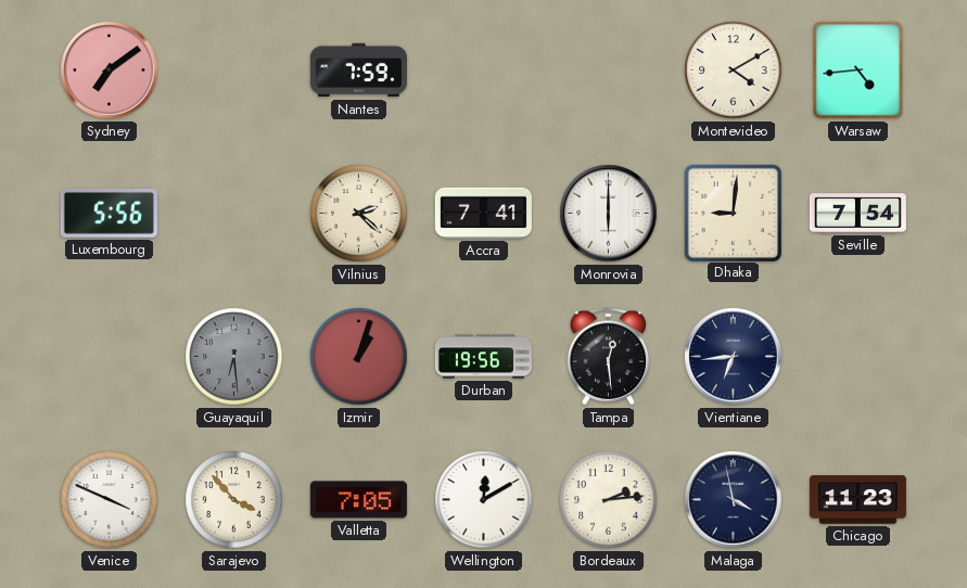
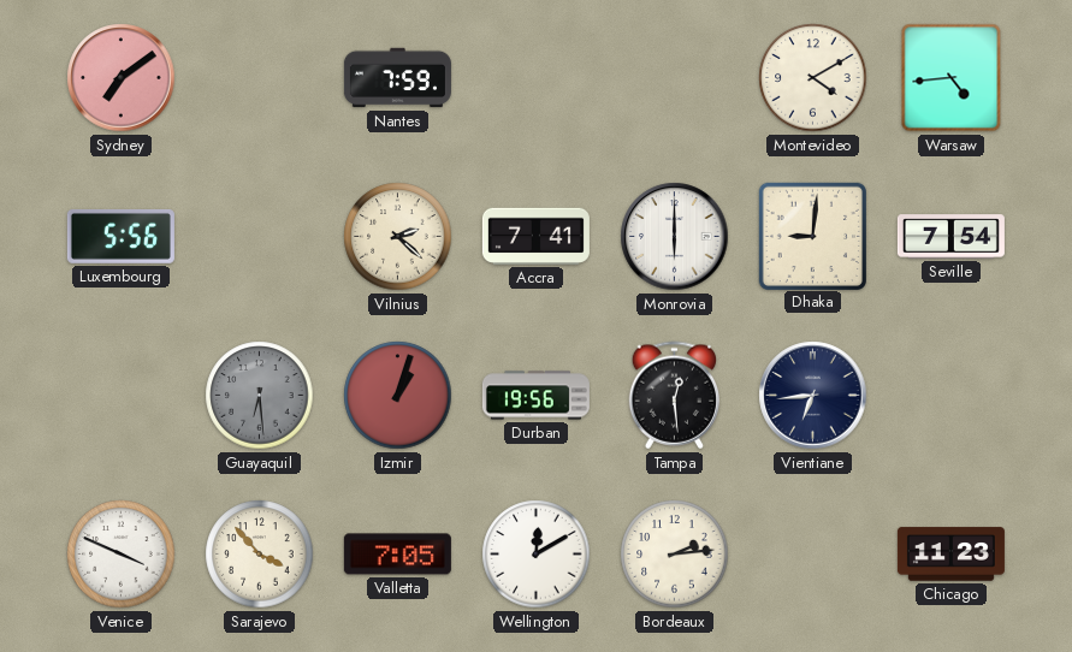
Malaga: 3:58 -> none
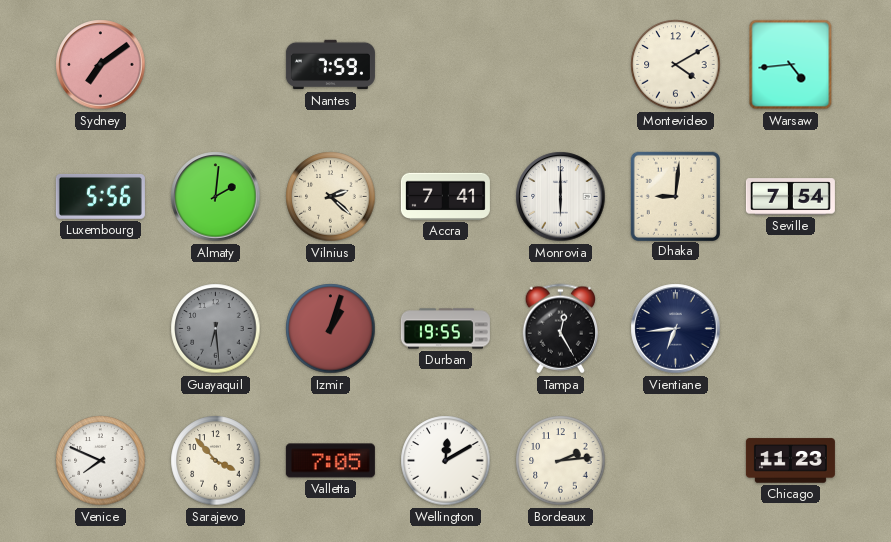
Almaty: none -> 2:01
Durban: 19:56 -> 19:55
Tampa: 12:29 -> 12:25
Venice: 3:49 -> 7:49
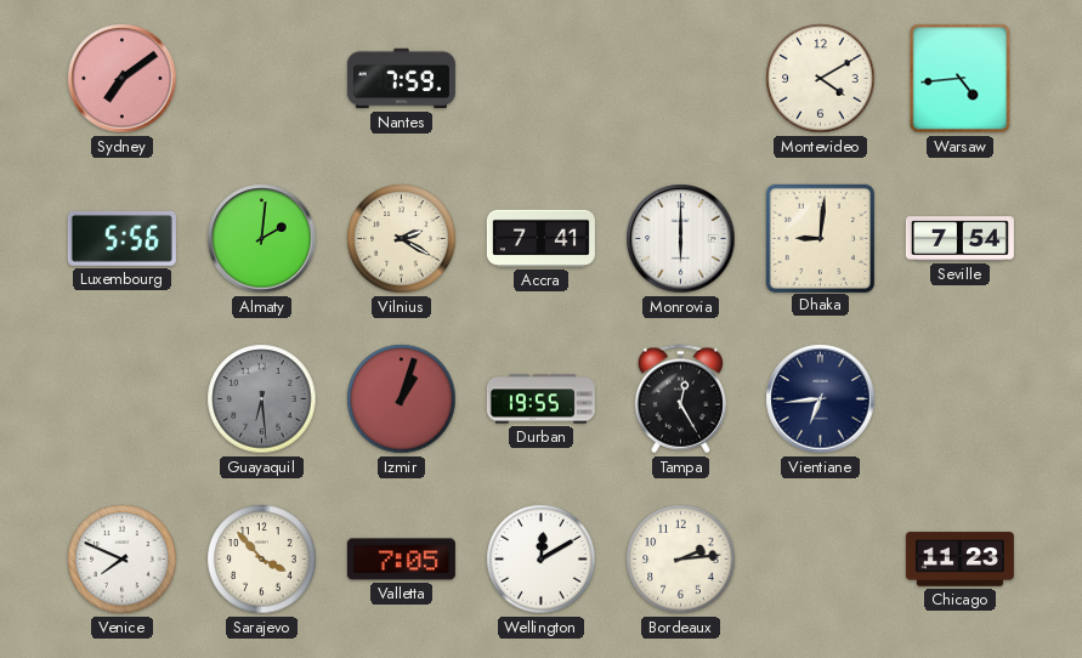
Vilnius: 2:22 -> 2:20
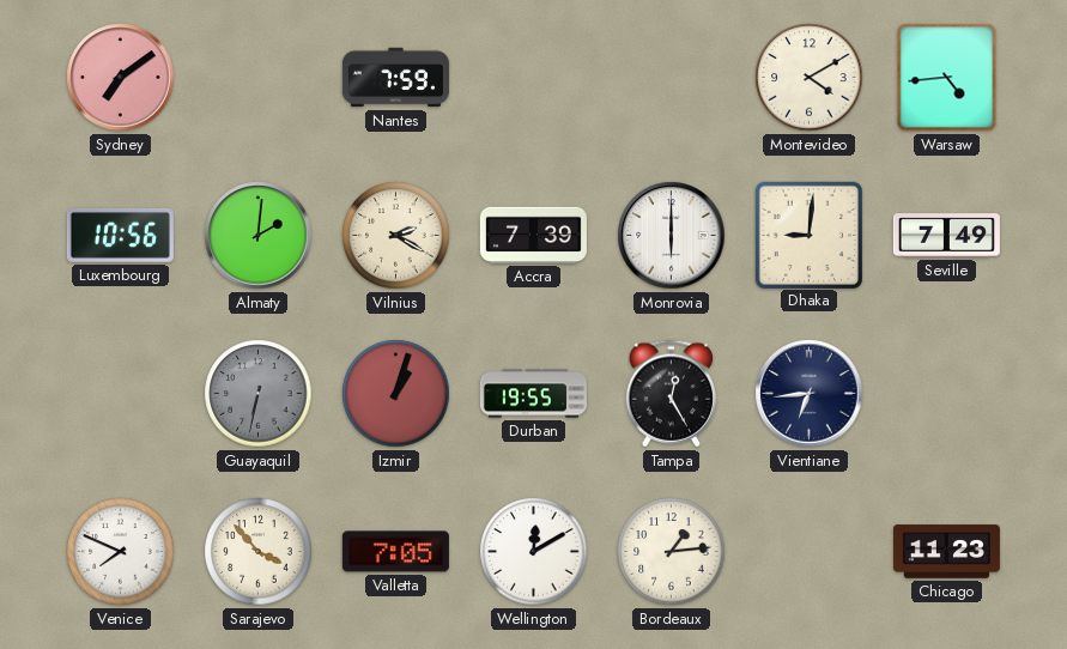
Luxembourg: 5:56 -> 10:56
Accra: 7:41 -> 7:39
Seville: 7:54 -> 7:49
Guayaquil: 6:29 -> 6:32
Bordeaux: 2:14 -> 1:14
